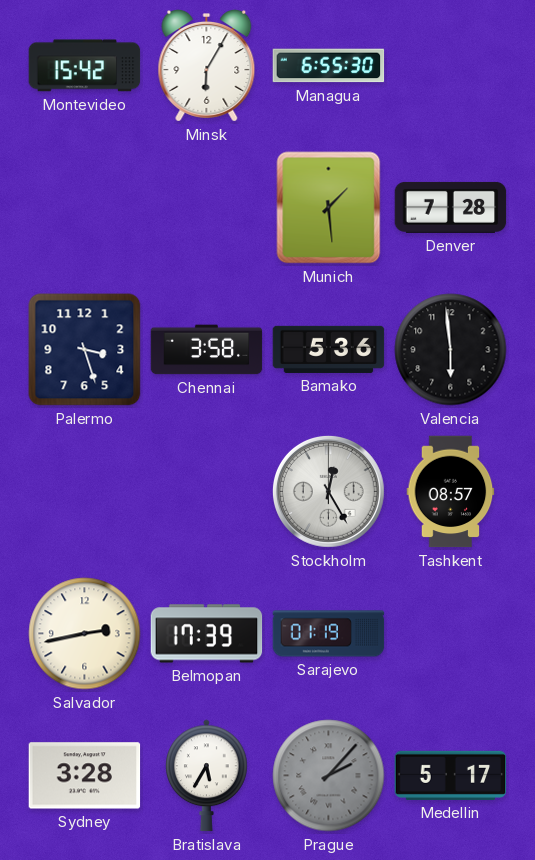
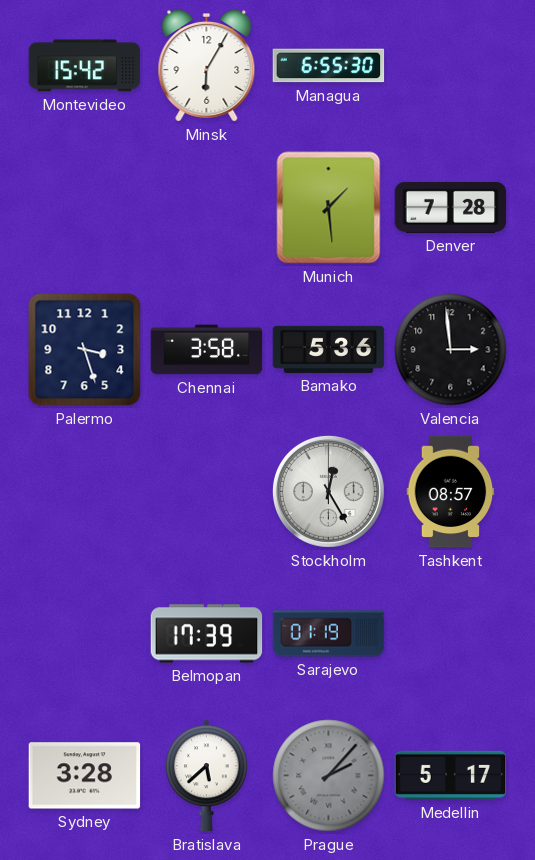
Valencia: 5:59 -> 2:59
Salvador: 2:43 -> none
Bratislava: 5:35 -> 5:38
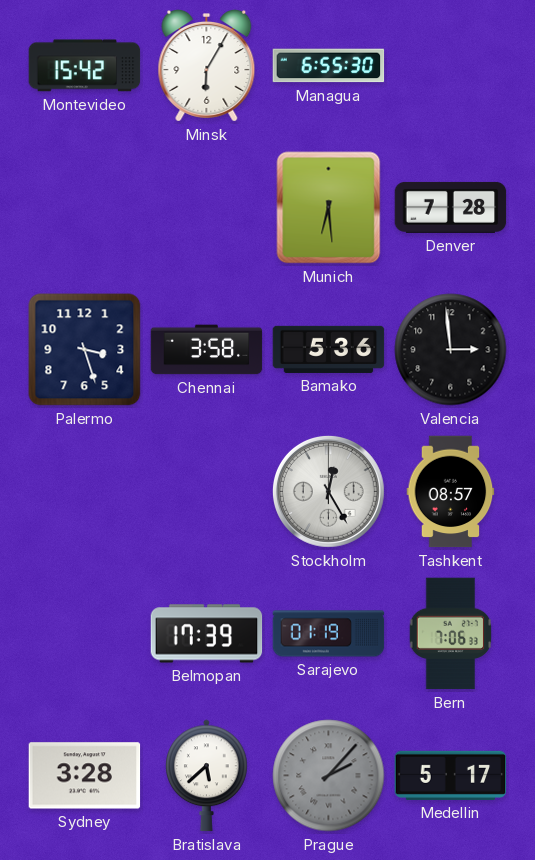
Munich: 1:29 -> 6:29
Bern: none -> 7:06
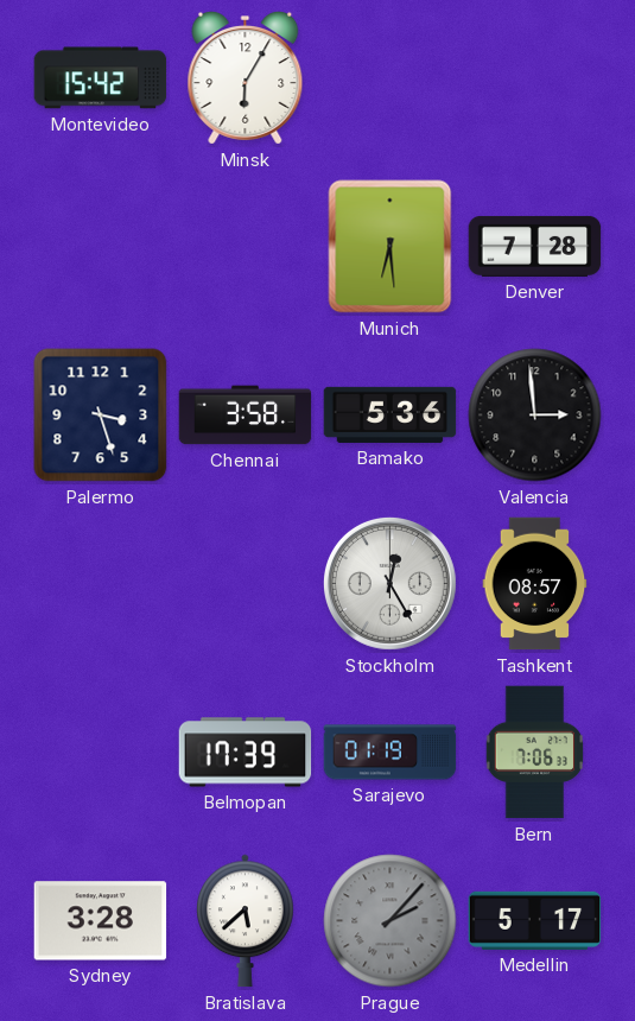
Managua: 6:55 -> none
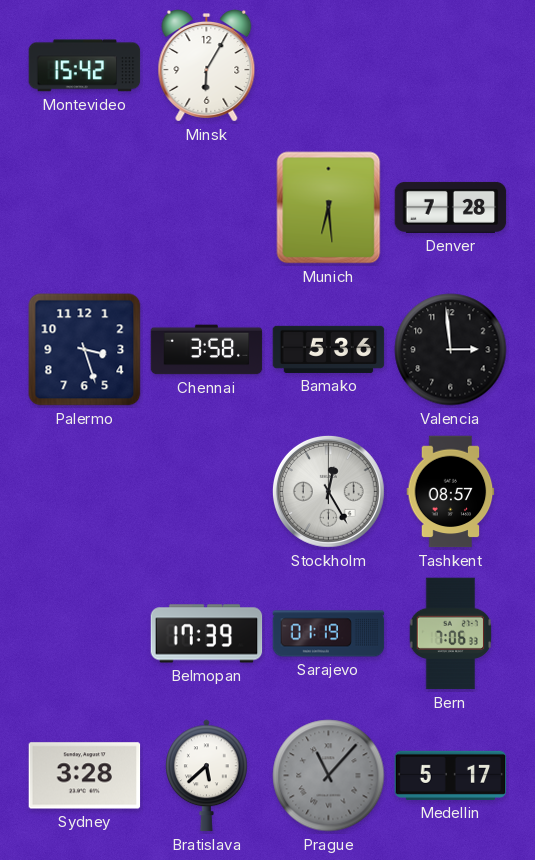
Prague: 2:07 -> 11:07
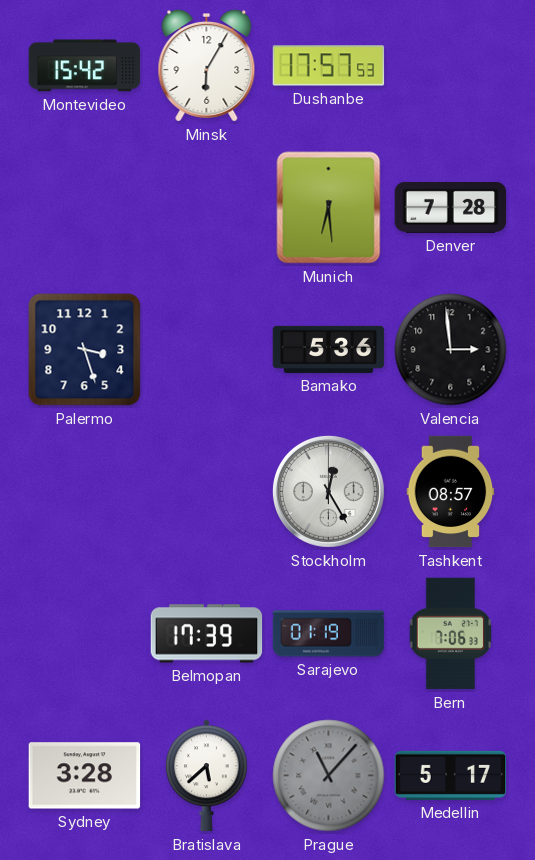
Dushanbe: none -> 17:57
Chennai: 3:58 -> none
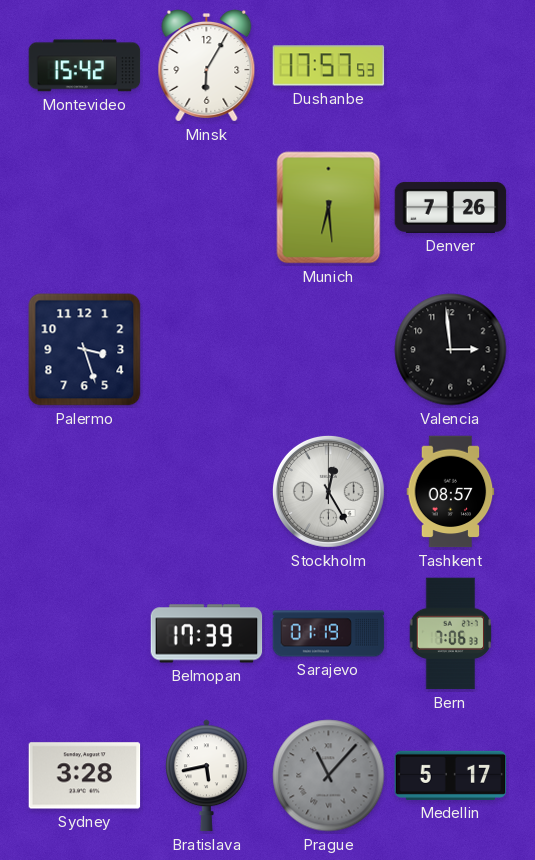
Denver: 7:28 -> 7:26
Bamako: 5:36 -> none
Bratislava: 5:38 -> 5:43
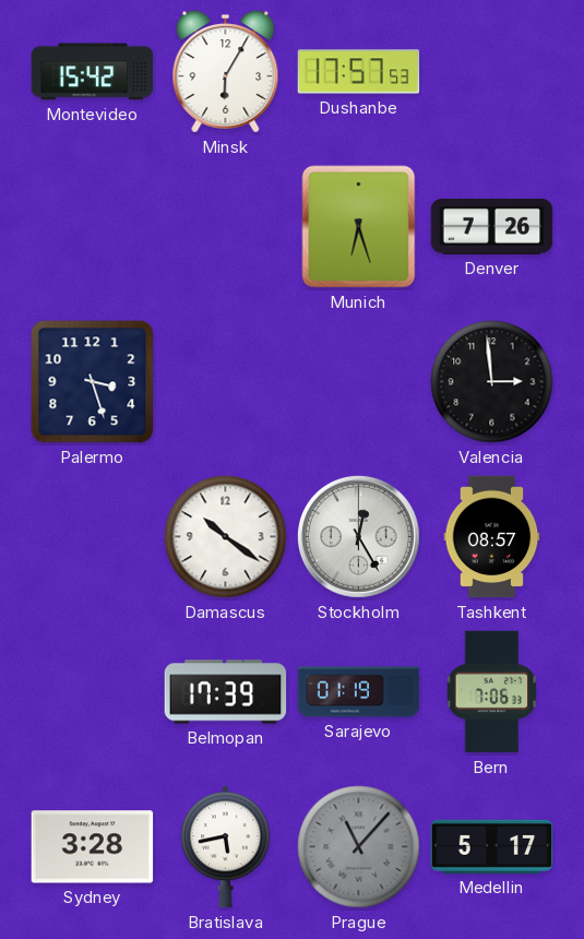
Munich: 6:29 -> 6:27
Damascus: none -> 10:21
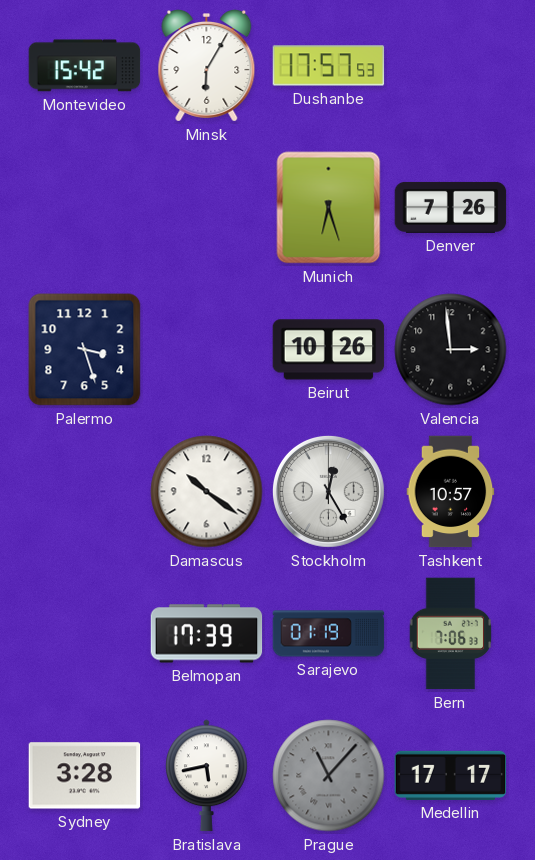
Beirut: none -> 10:26
Tashkent: 08:57 -> 10:57
Medellin: 5:17 -> 17:17
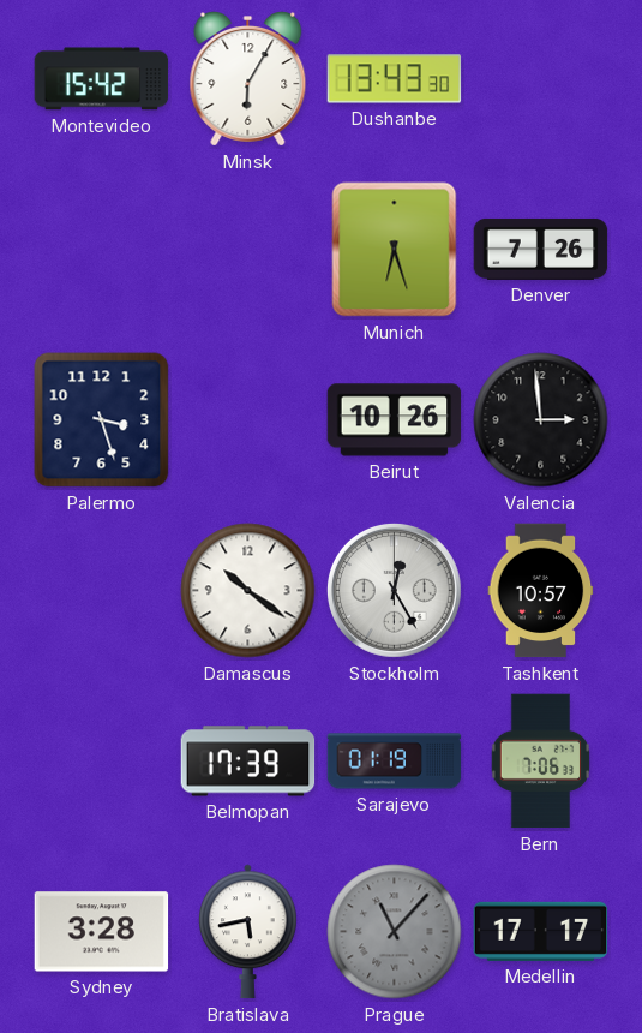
Dushanbe: 17:57 -> 13:43
